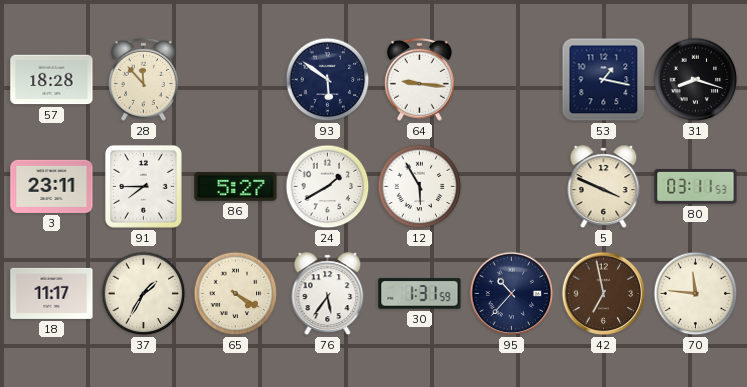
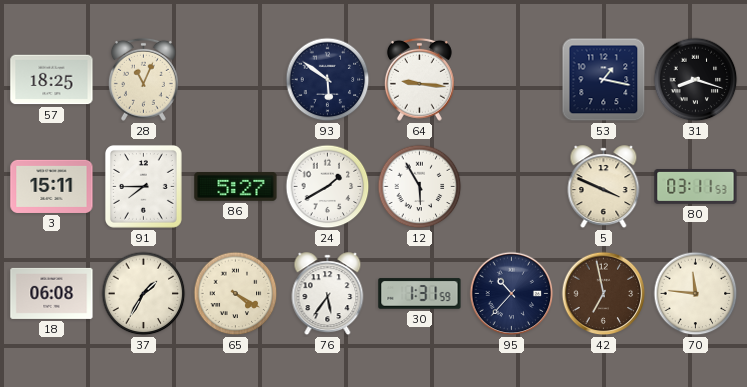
57: 18:28 -> 18:25
28: 11:53 -> 11:04
3: 23:11 -> 15:11
18: 11:17 -> 06:08
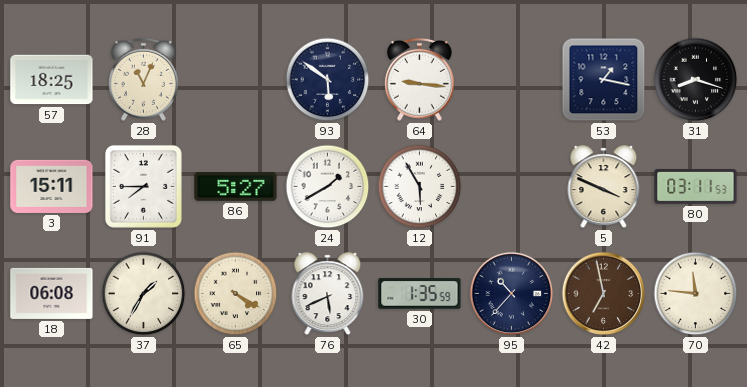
76: 5:36 -> 5:41
30: 1:31 -> 1:35
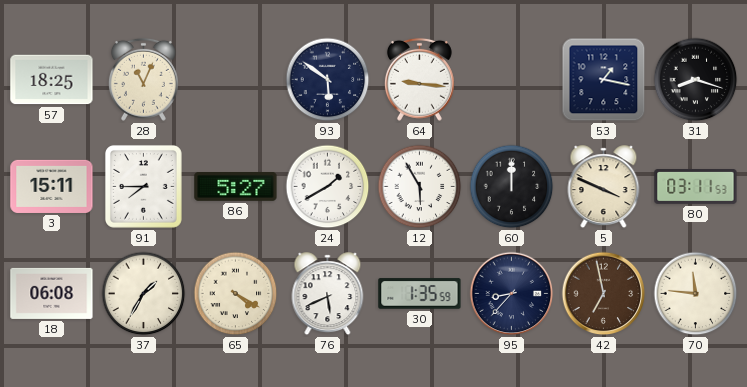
60: none -> 12:00
95: 10:37 -> 8:37
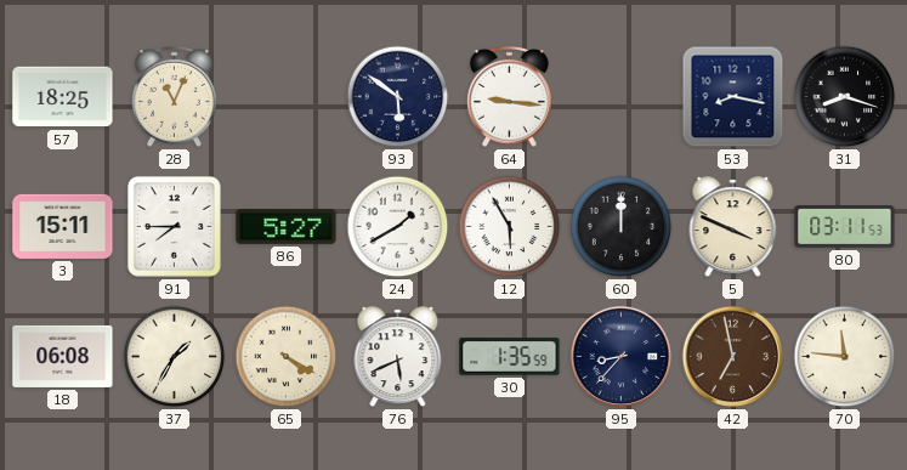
53: 1:17 -> 8:17
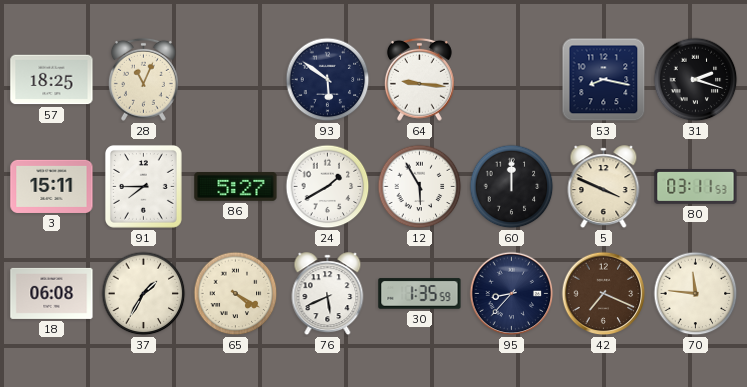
31: 8:18 -> 2:18
42: 6:58 -> 7:19
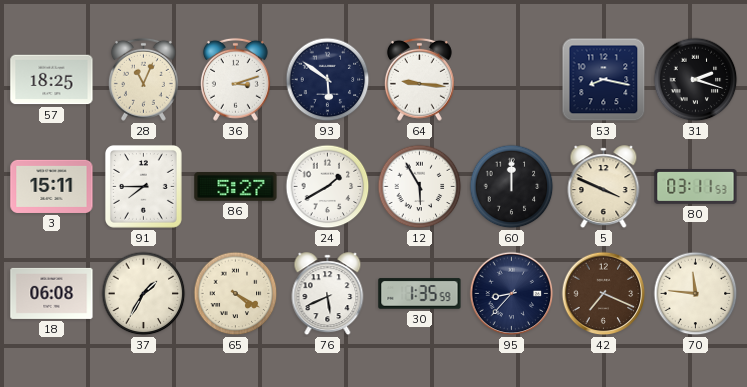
36: none -> 3:12
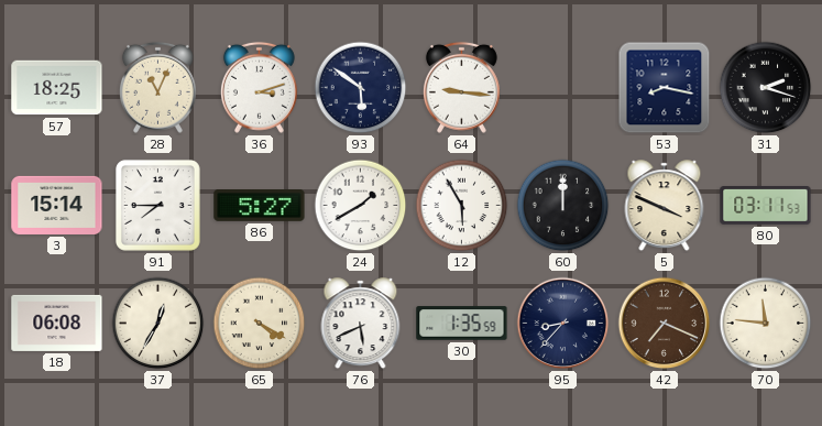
3: 15:11 -> 15:14
37: 1:35 -> 12:35
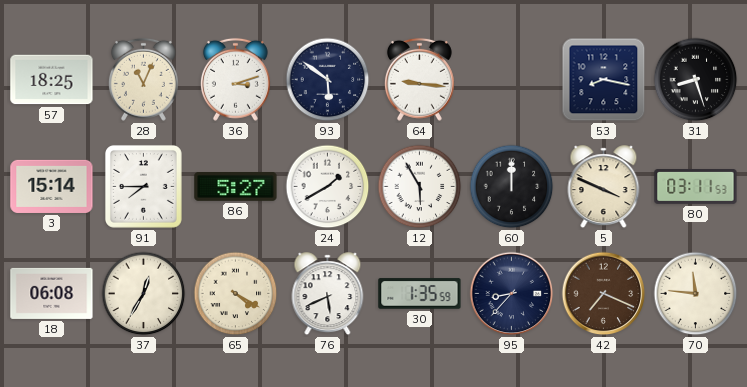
31: 2:18 -> 8:27
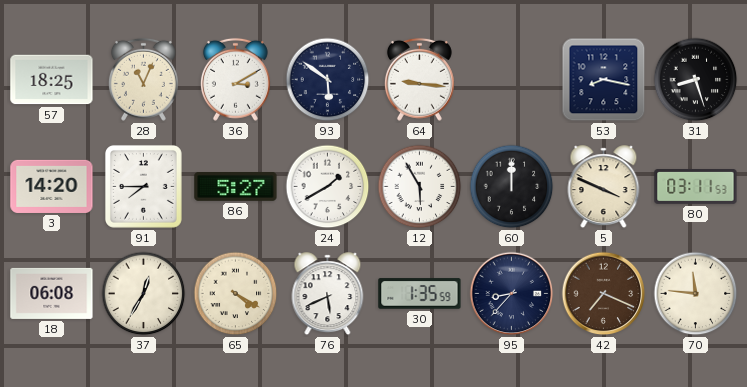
36: 3:12 -> 3:10
3: 15:14 -> 14:20
